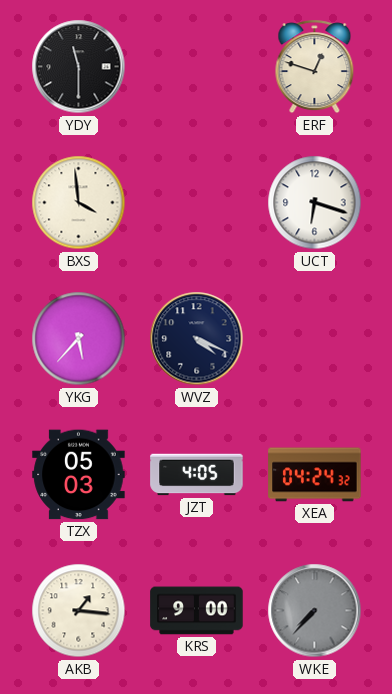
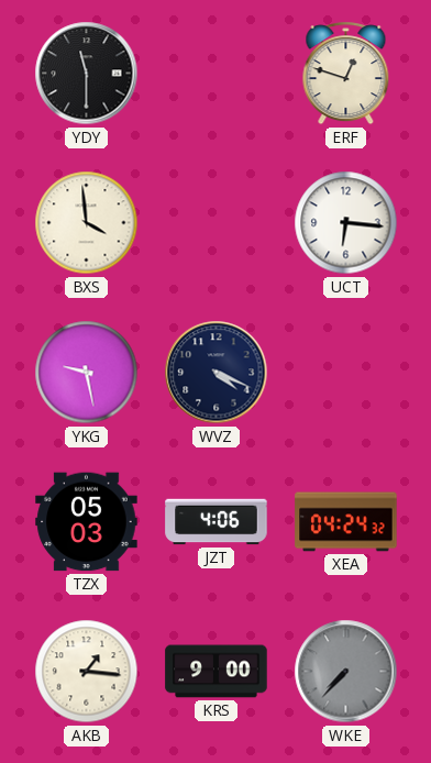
UCT: 6:18 -> 6:16
YKG: 5:37 -> 9:28
JZT: 4:05 -> 4:06
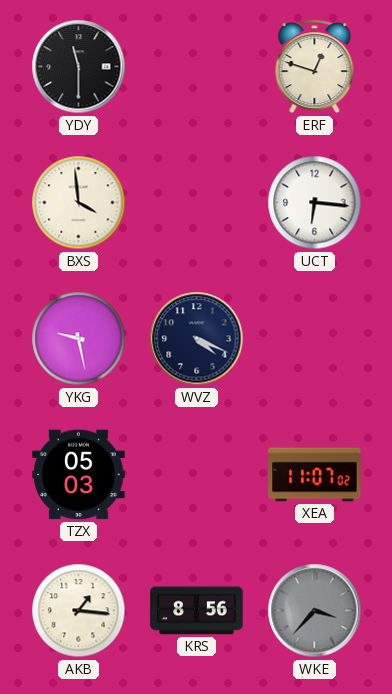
JZT: 4:06 -> none
XEA: 04:24 -> 11:07
KRS: 9:00 -> 8:56
WKE: 7:37 -> 3:37
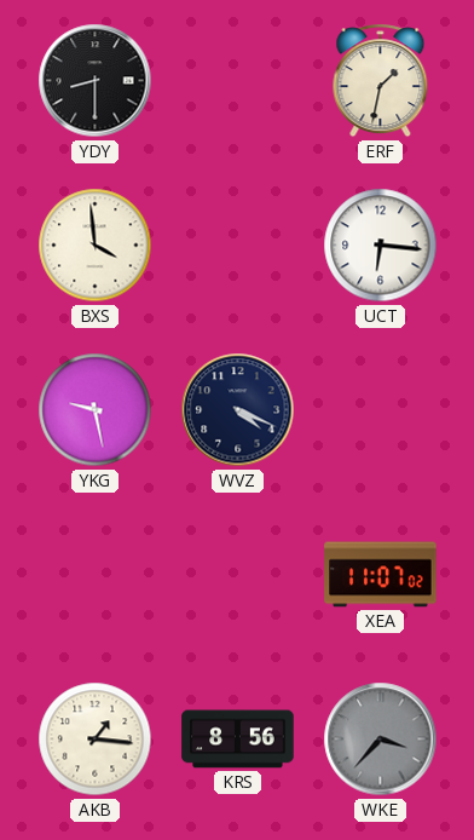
YDY: 11:30 -> 8:30
ERF: 12:48 -> 1:32
TZX: 05:03 -> none
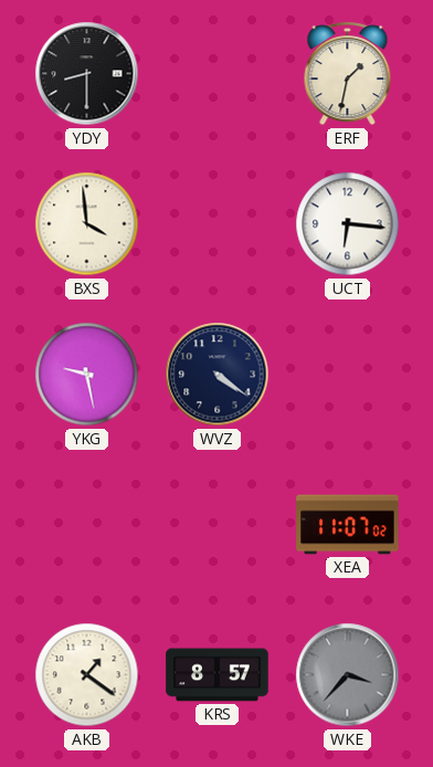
WVZ: 4:19 -> 4:21
AKB: 1:16 -> 1:21
KRS: 8:56 -> 8:57
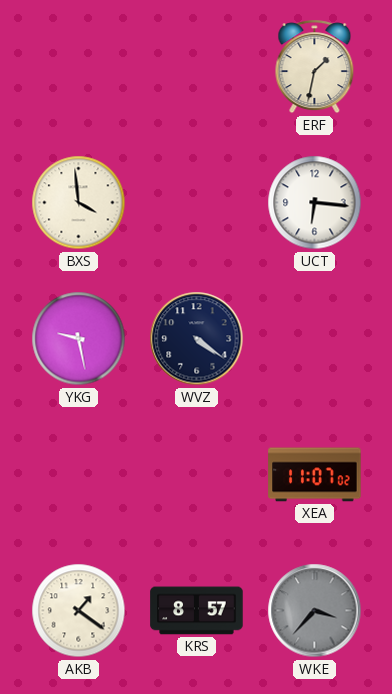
YDY: 8:30 -> none
